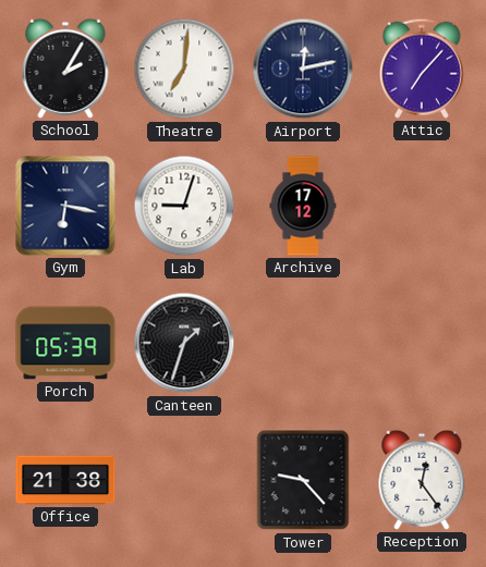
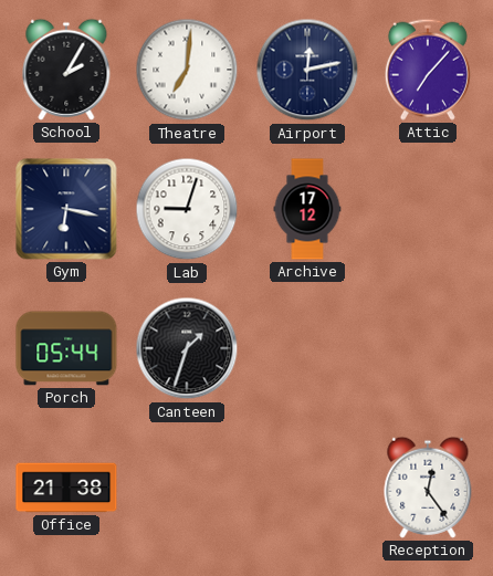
Porch: 05:39 -> 05:44
Tower: 9:23 -> none
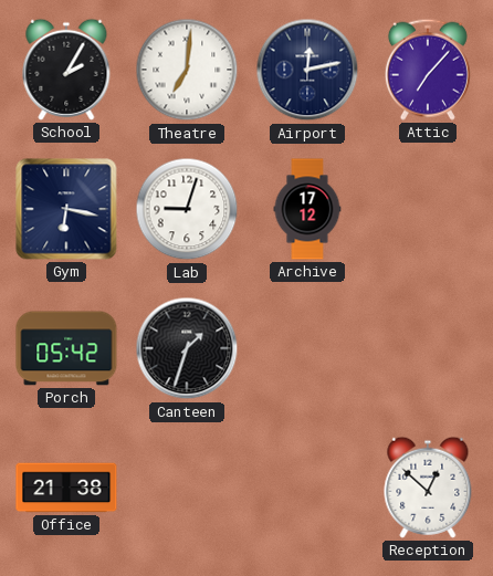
Porch: 05:44 -> 05:42
Reception: 12:24 -> 12:52
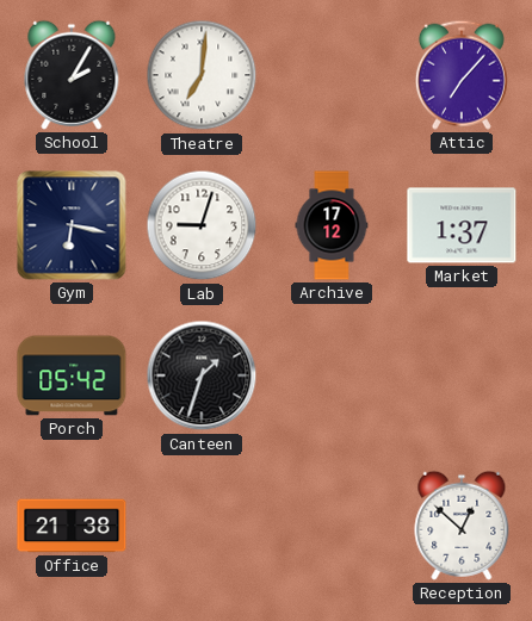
Airport: 12:13 -> none
Market: none -> 1:37
